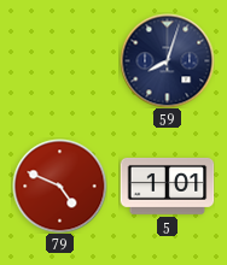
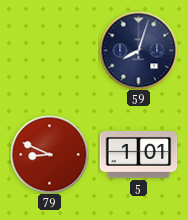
79: 4:49 -> 8:49
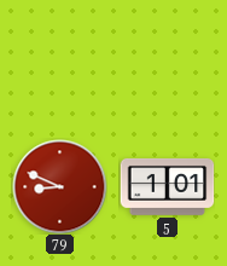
59: 8:03 -> none
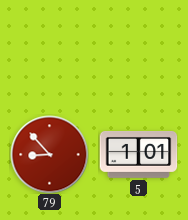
79: 8:49 -> 8:53
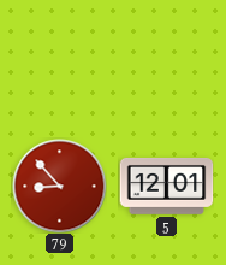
5: 1:01 -> 12:01
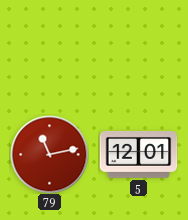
79: 8:53 -> 11:13
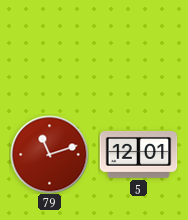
79: 11:13 -> 11:12
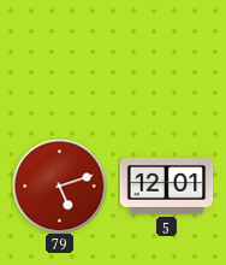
79: 11:12 -> 5:12
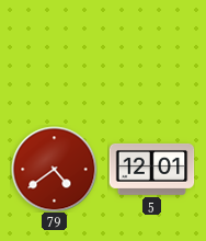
79: 5:12 -> 4:39
